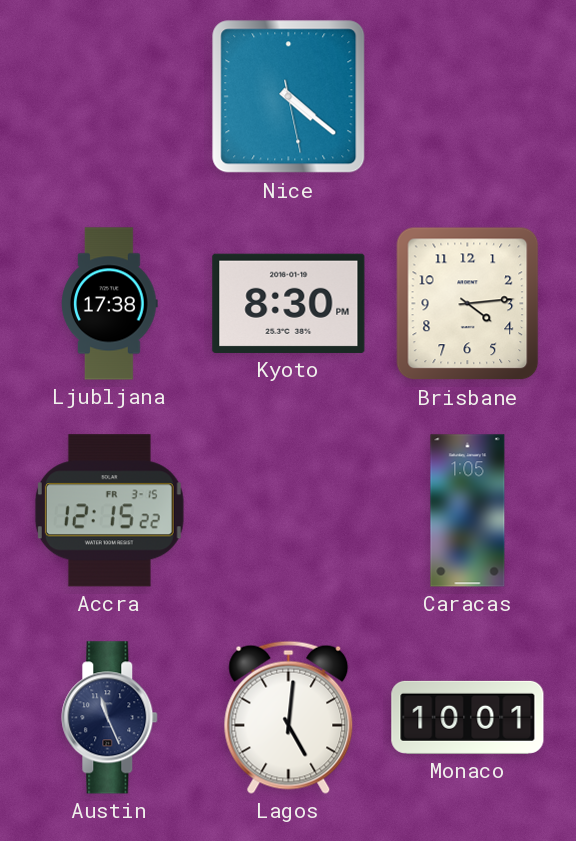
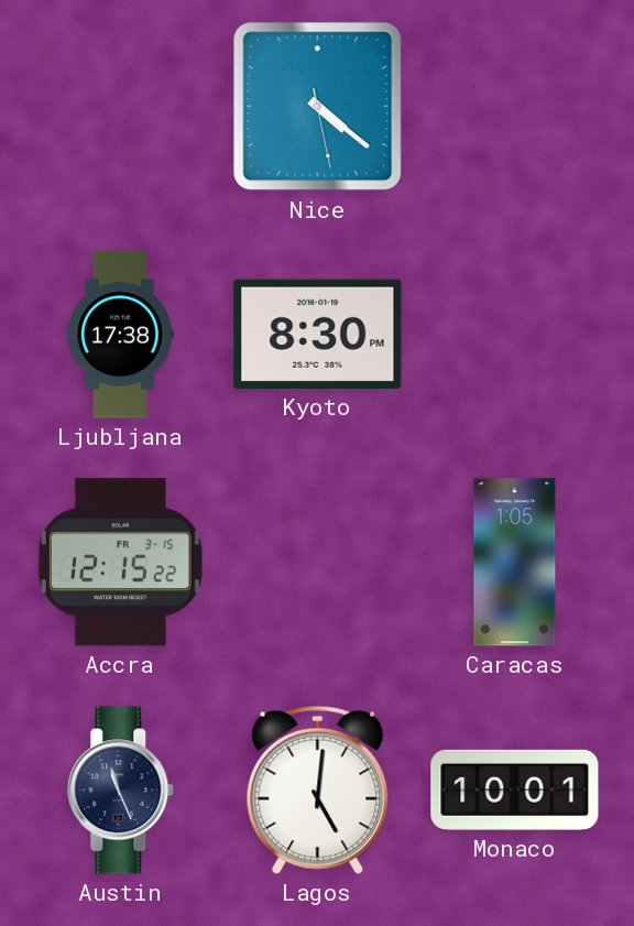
Brisbane: 4:14 -> none
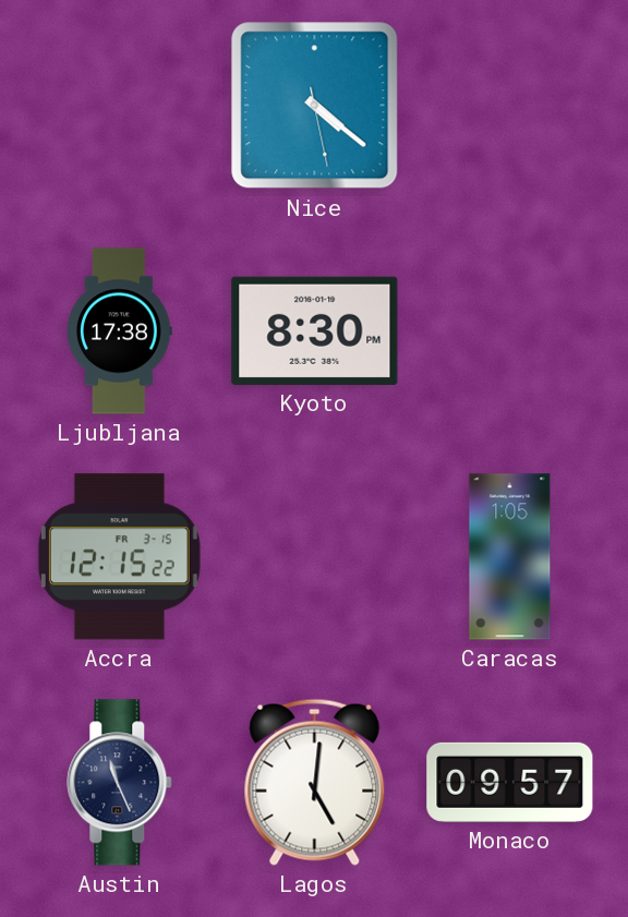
Monaco: 10:01 -> 09:57
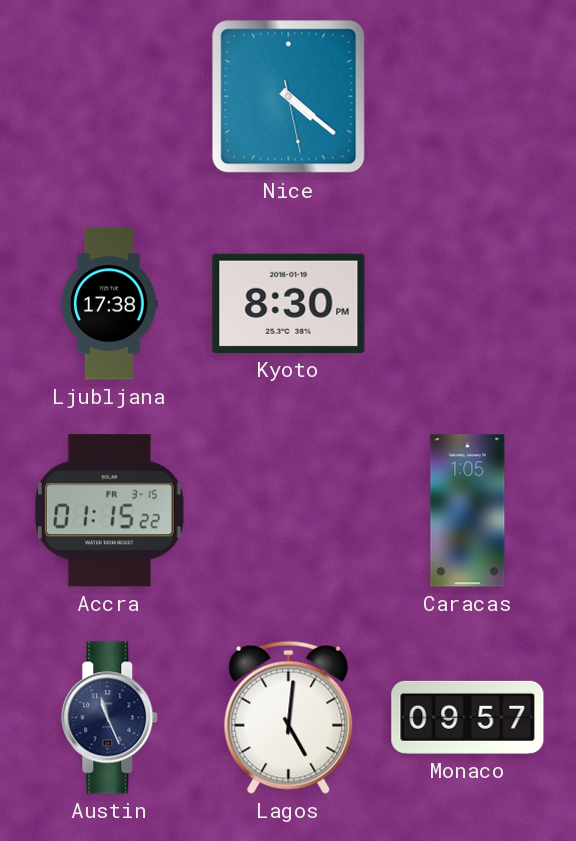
Accra: 12:15 -> 01:15
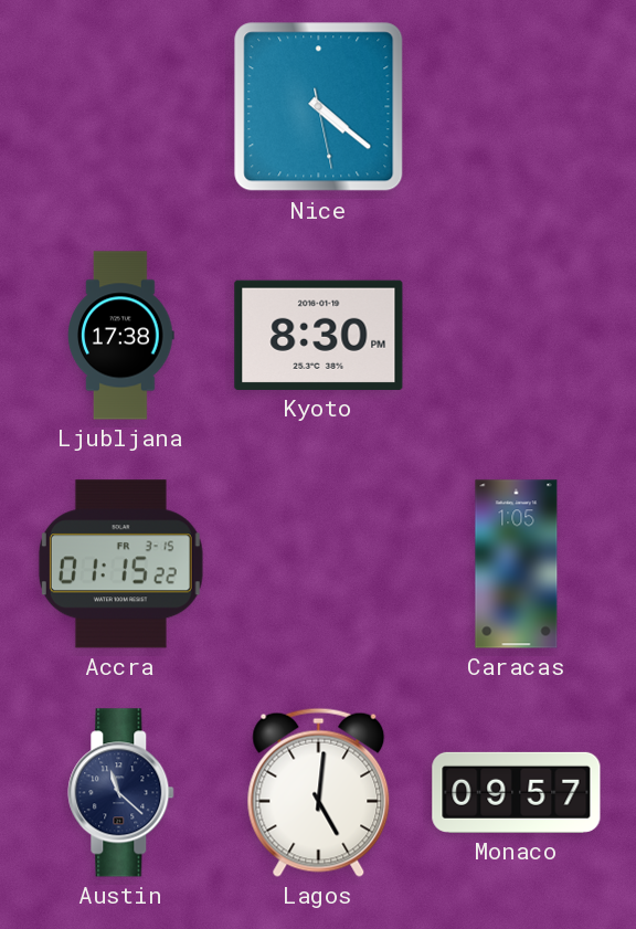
Austin: 11:26 -> 11:22
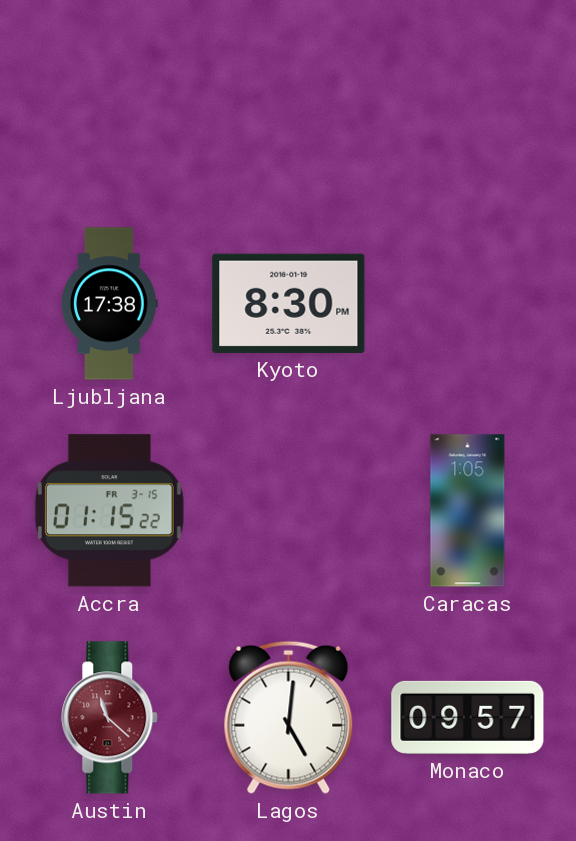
Nice: 4:21 -> none
Austin dial: navy -> burgundy
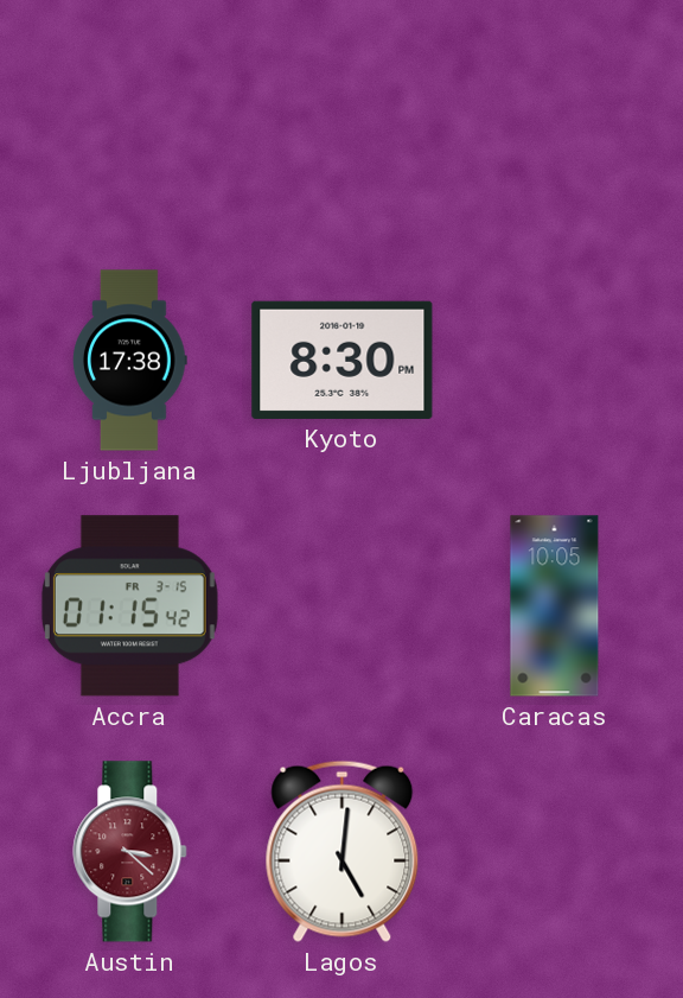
Accra: 01:15:22 -> 01:15:42
Caracas: 1:05 -> 10:05
Austin: 11:22 -> 3:22
Monaco: 09:57 -> none
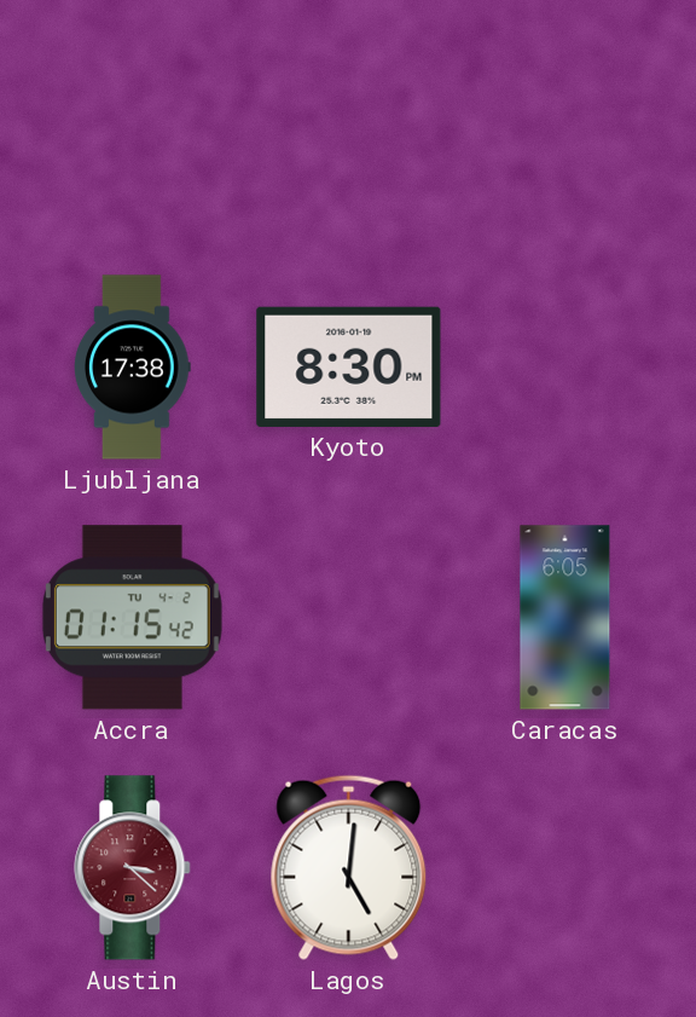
Accra date: FR 3-15 -> TU 4-2
Caracas: 10:05 -> 6:05
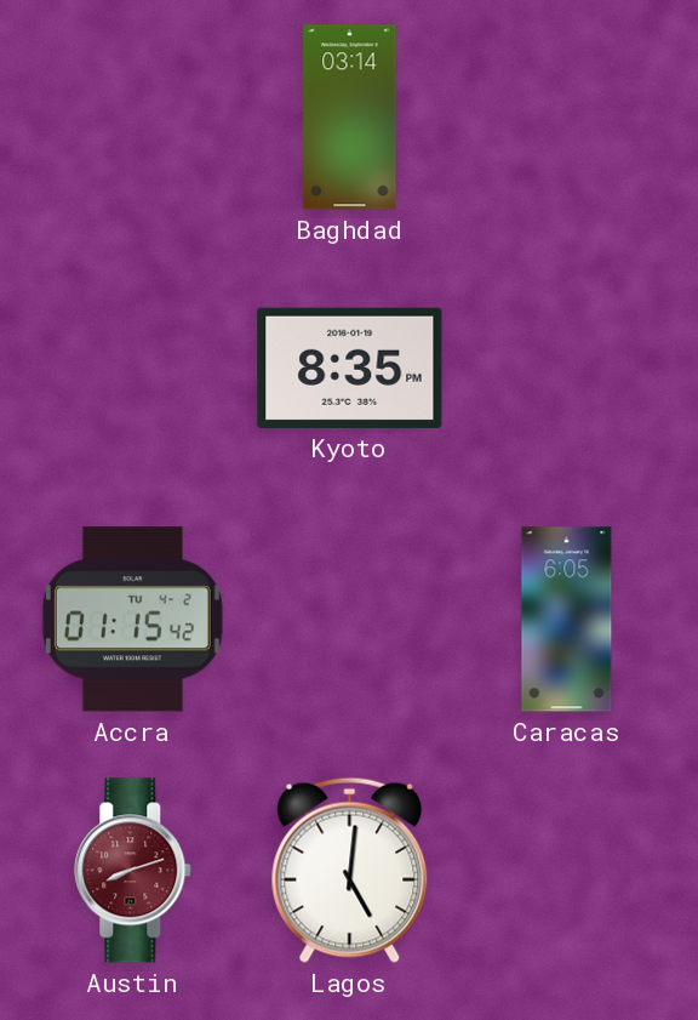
Baghdad: none -> 03:14
Ljubljana: 17:38 -> none
Kyoto: 8:30 -> 8:35
Austin: 3:22 -> 8:12
